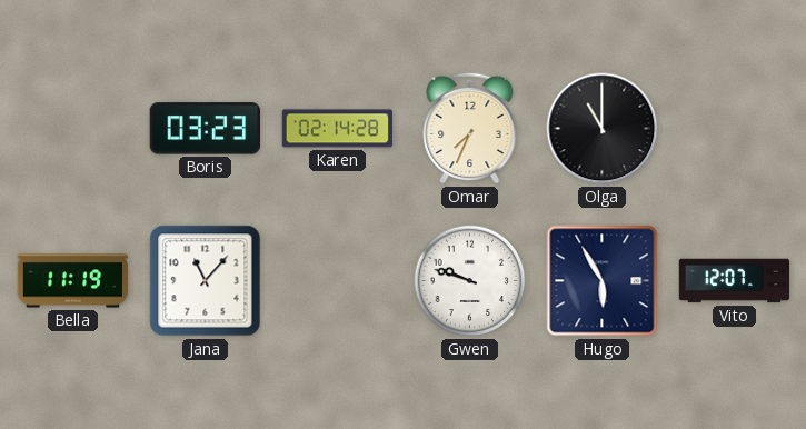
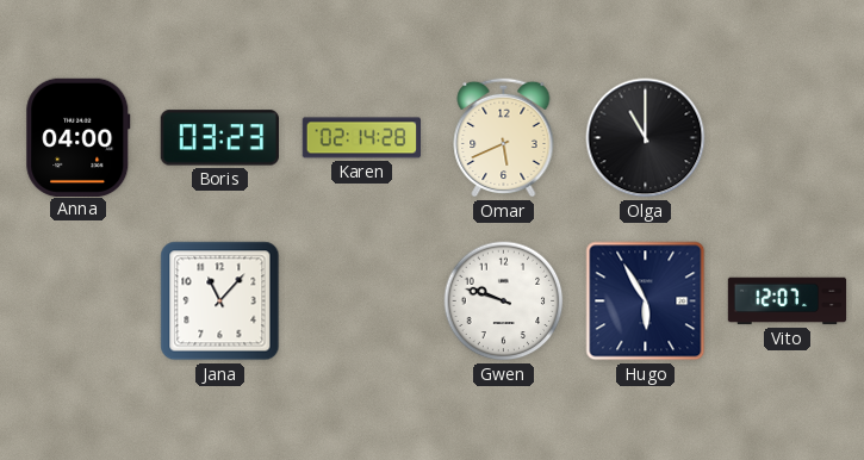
Anna: none -> 04:00
Omar: 7:34 -> 5:41
Bella: 11:19 -> none
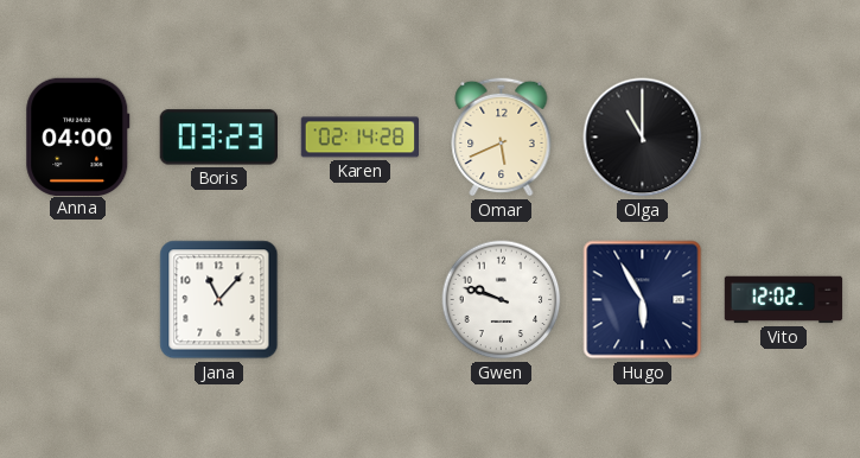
Vito: 12:07 -> 12:02
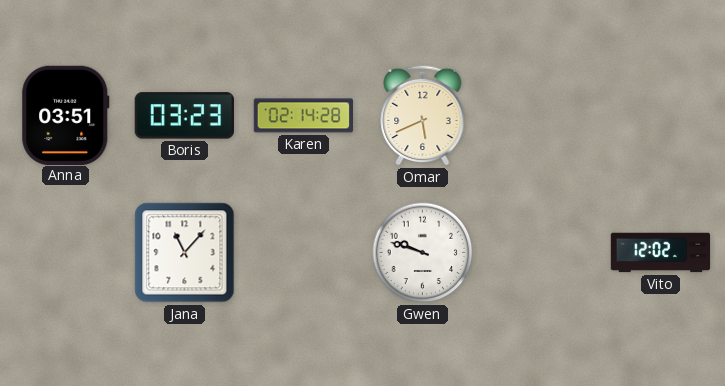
Anna: 04:00 -> 03:51
Olga: 11:00 -> none
Hugo: 5:55 -> none
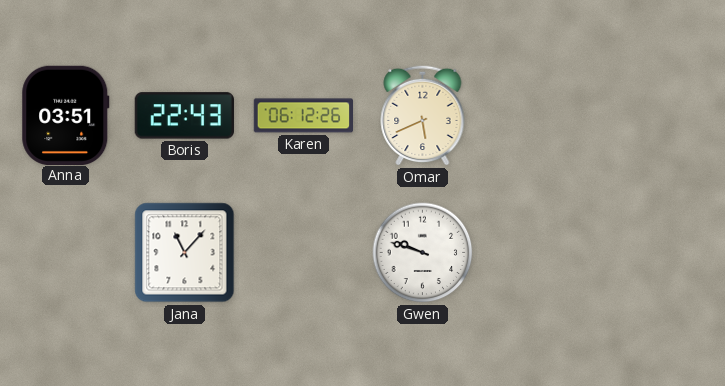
Boris: 03:23 -> 22:43
Karen: 02:14 -> 06:12
Vito: 12:02 -> none
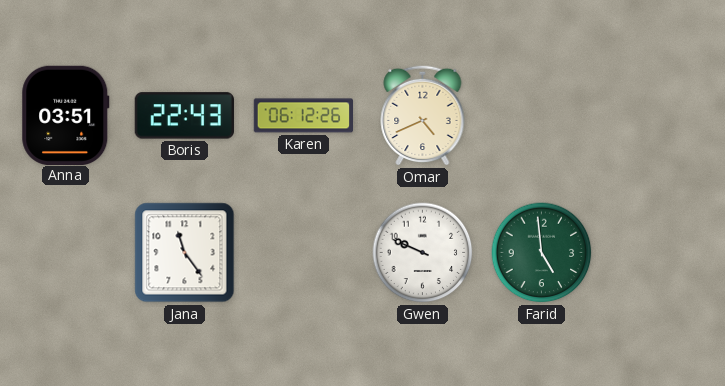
Omar: 5:41 -> 4:41
Jana: 11:07 -> 11:24
Gwen: 9:48 -> 9:49
Farid: none -> 4:59
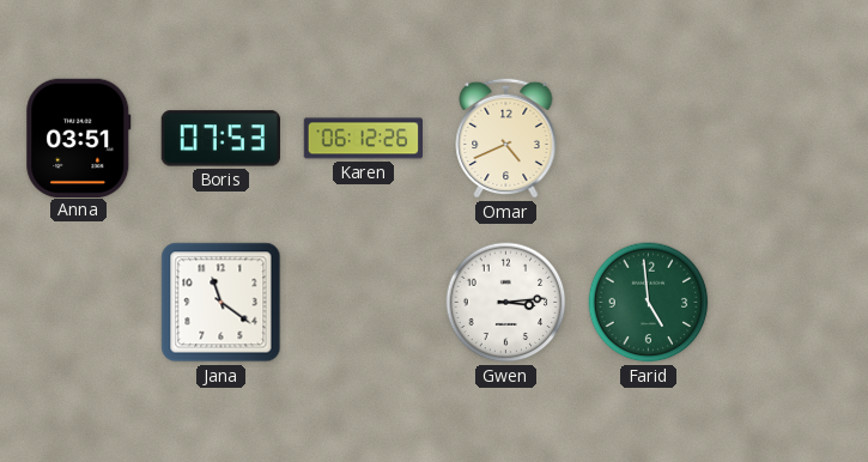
Boris: 22:43 -> 07:53
Jana: 11:24 -> 11:21
Gwen: 9:49 -> 3:14
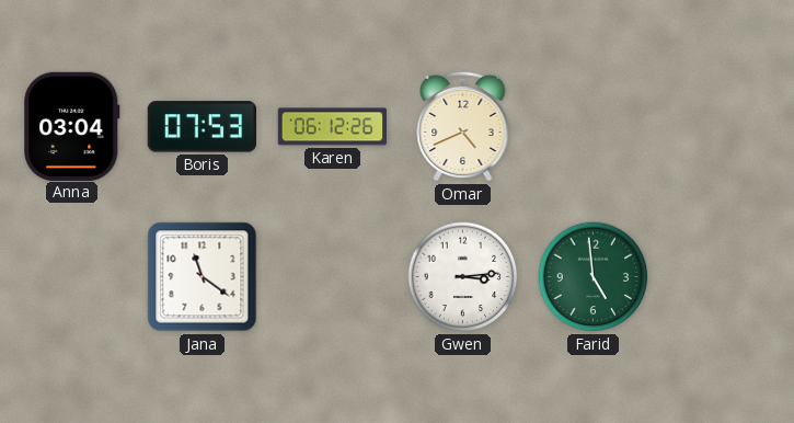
Anna: 03:51 -> 03:04
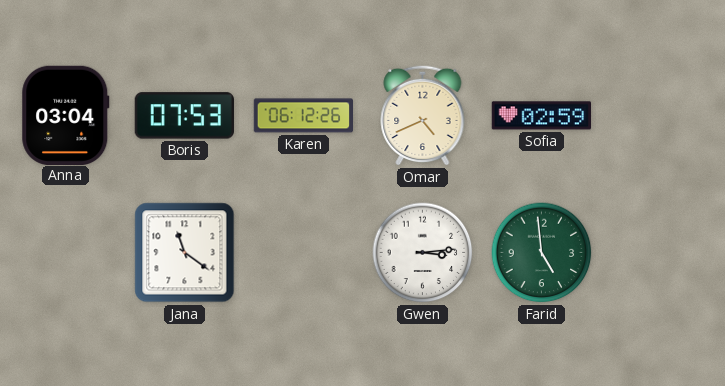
Sofia: none -> 02:59
